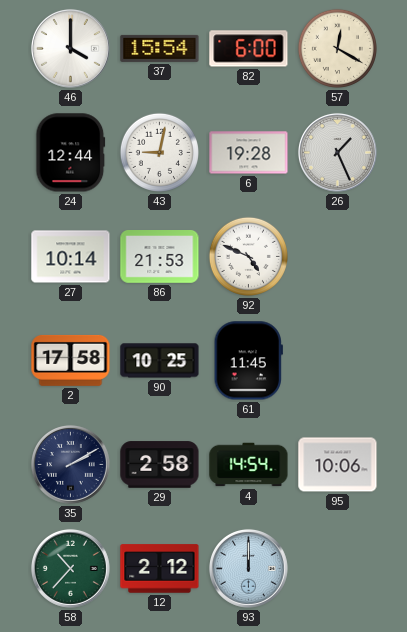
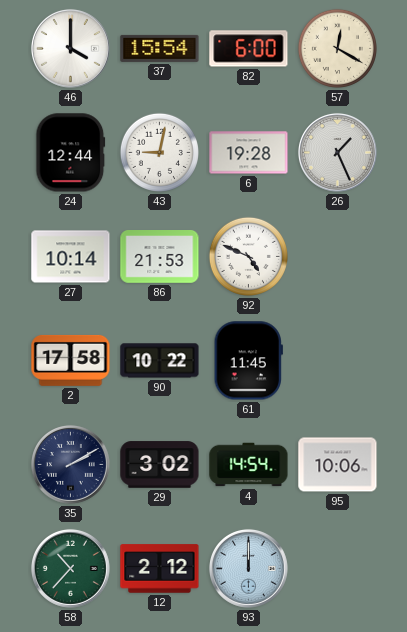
90: 10:25 -> 10:22
29: 2:58 -> 3:02
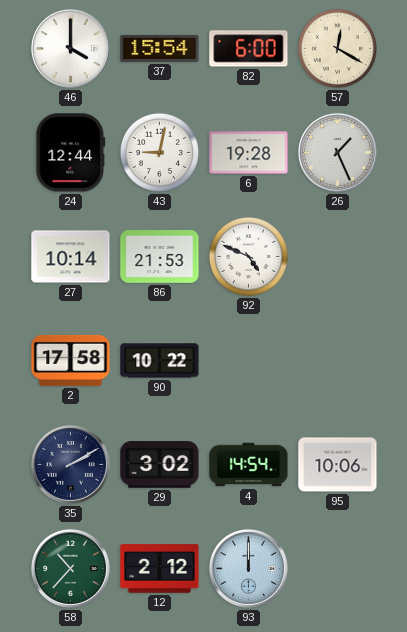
61: 11:45 -> none
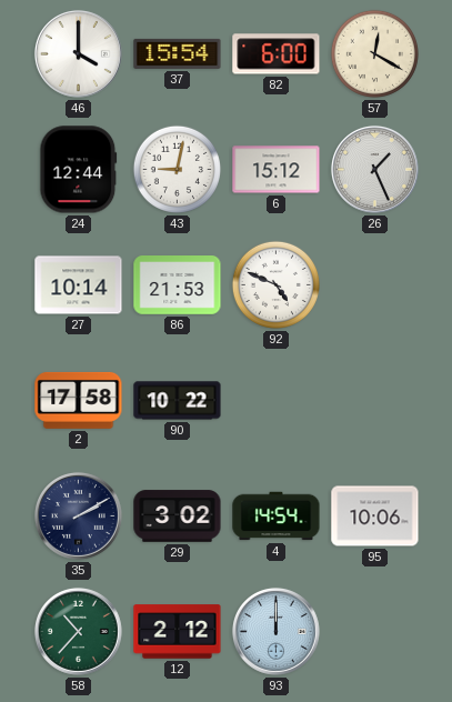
6: 19:28 -> 15:12
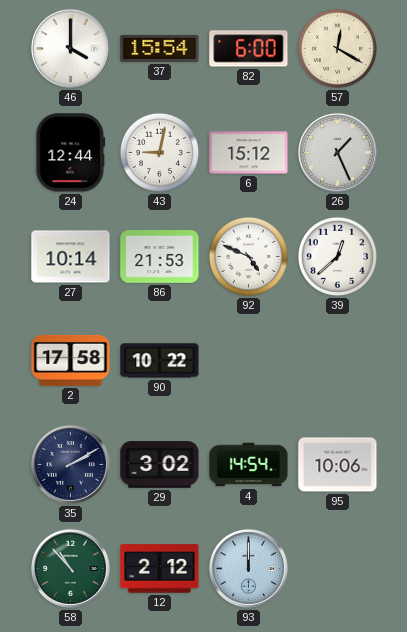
39: none -> 12:38
58: 10:37 -> 10:53
